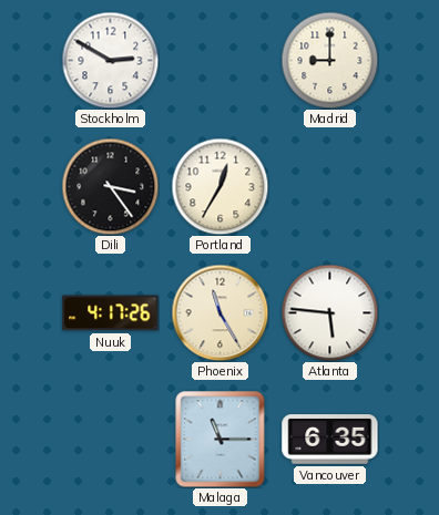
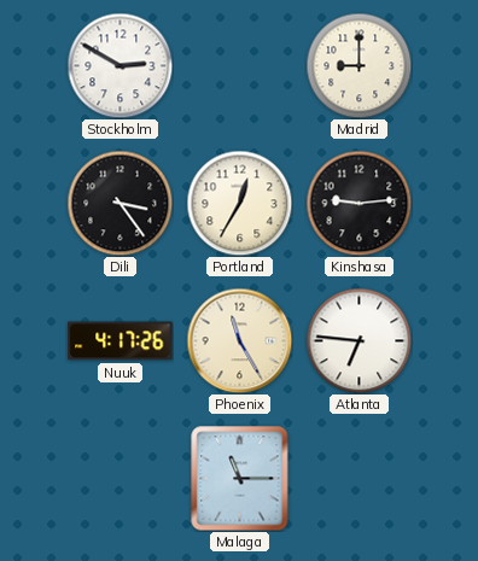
Kinshasa: none -> 9:14
Atlanta: 5:46 -> 6:46
Vancouver: 6:35 -> none
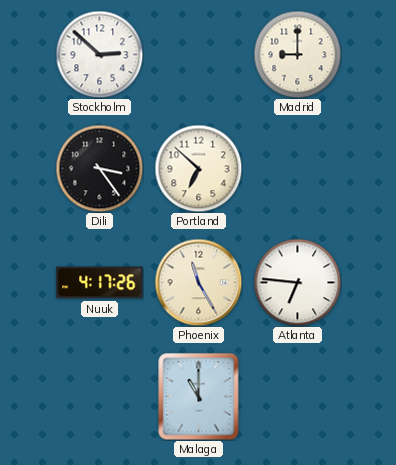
Stockholm: 2:50 -> 2:52
Portland: 12:35 -> 6:52
Kinshasa: 9:14 -> none
Malaga: 11:15 -> 11:00
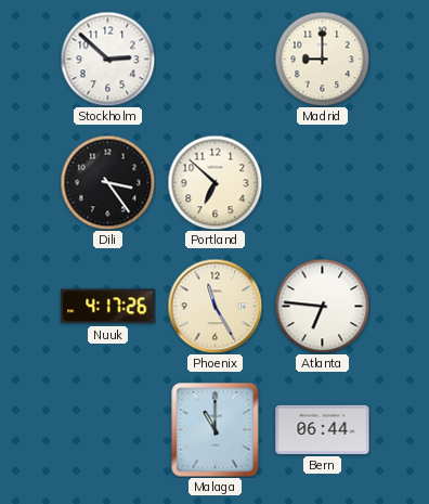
Bern: none -> 06:44
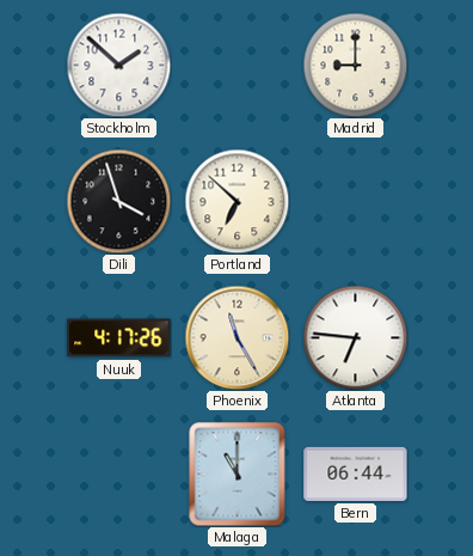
Stockholm: 2:52 -> 1:52
Dili: 3:24 -> 3:57
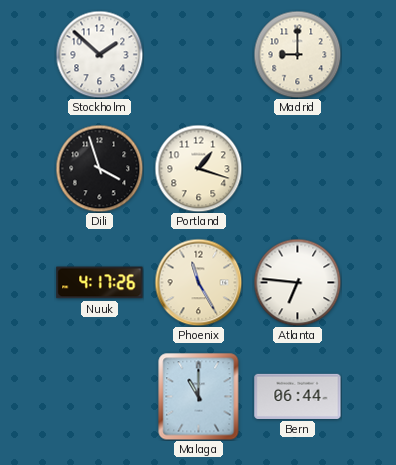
Portland: 6:52 -> 1:18
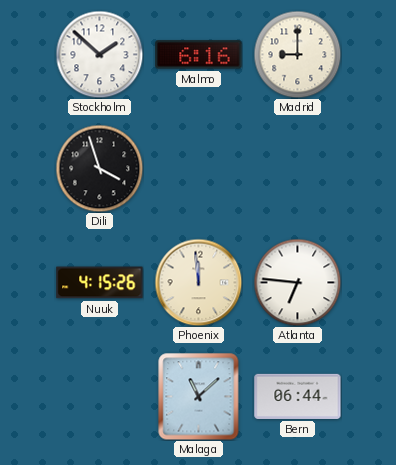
Malmo: none -> 6:16
Portland: 1:18 -> none
Nuuk: 4:17 -> 4:15
Phoenix: 11:25 -> 11:59
Malaga: 11:00 -> 11:08
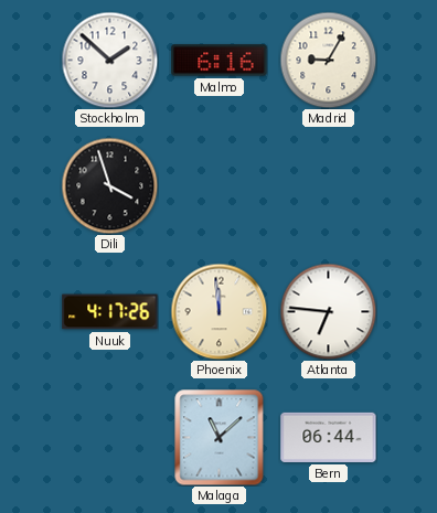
Madrid: 9:00 -> 9:05
Nuuk: 4:15 -> 4:17
